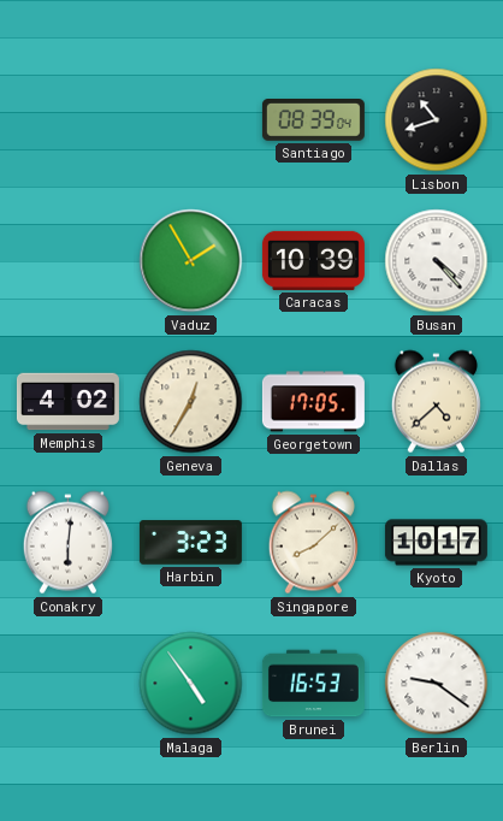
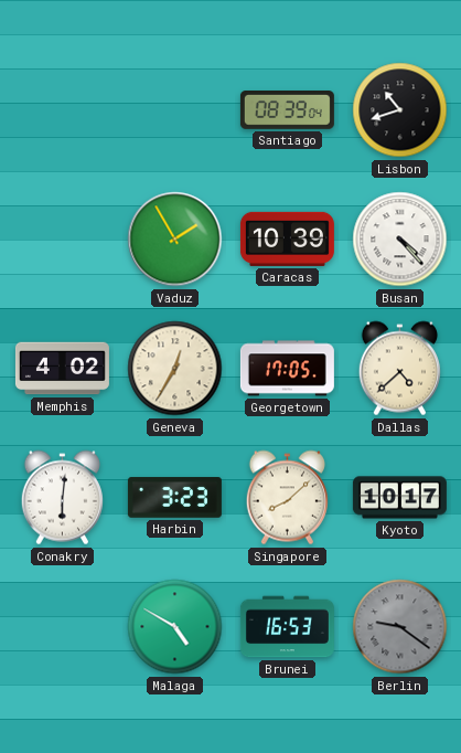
Malaga: 4:54 -> 4:50
Berlin dial: white -> grey
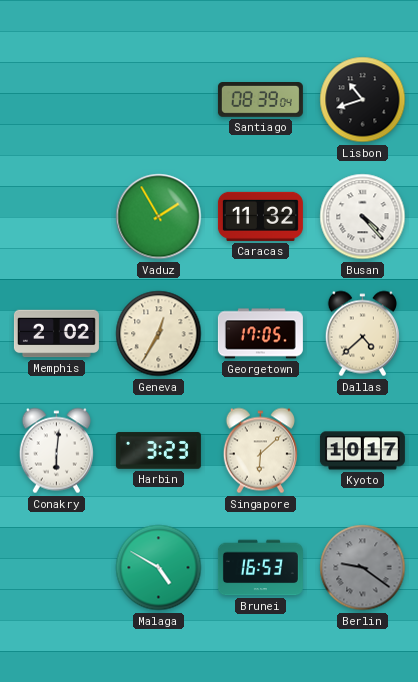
Caracas: 10:39 -> 11:32
Memphis: 4:02 -> 2:02
Singapore: 8:08 -> 6:08
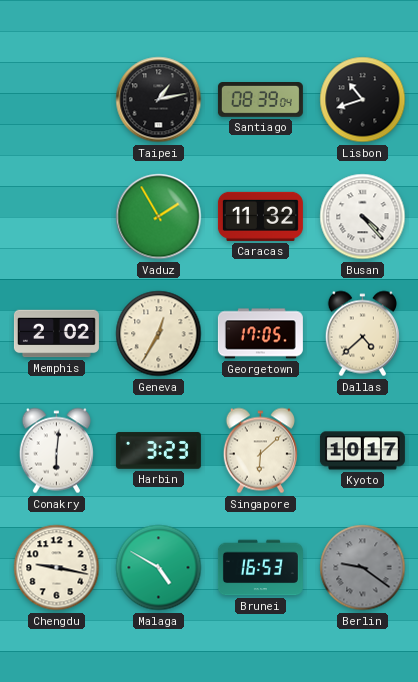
Taipei: none -> 1:13
Chengdu: none -> 9:17
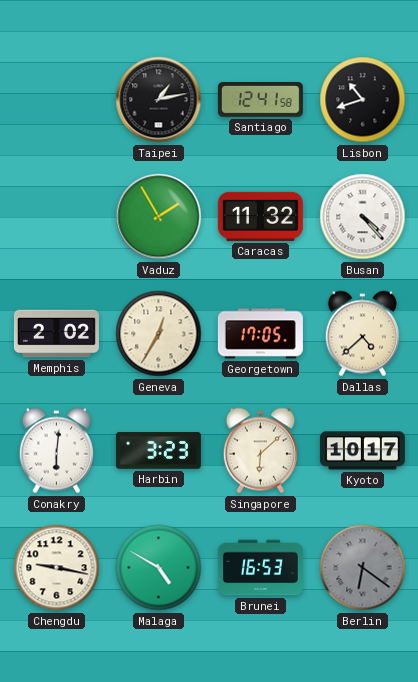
Santiago: 08:39 -> 12:41
Berlin: 9:21 -> 6:21
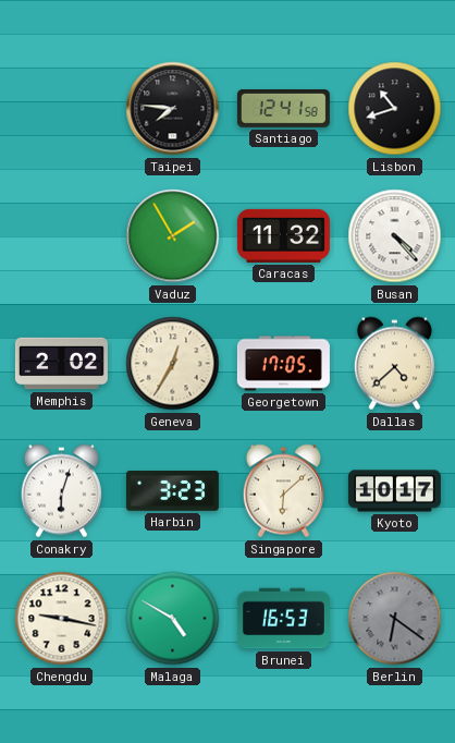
Taipei: 1:13 -> 7:46
Conakry: 6:01 -> 6:03
